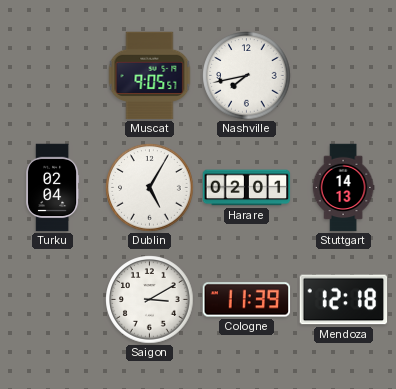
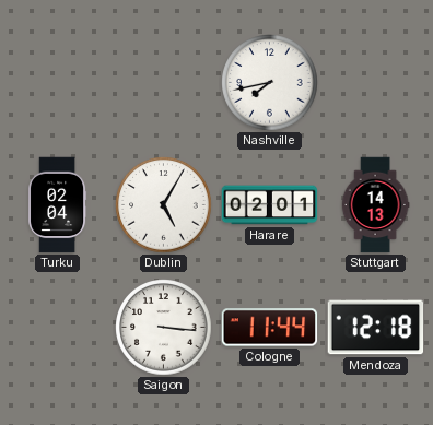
Muscat: 9:05 -> none
Saigon: 3:10 -> 3:16
Cologne: 11:39 -> 11:44
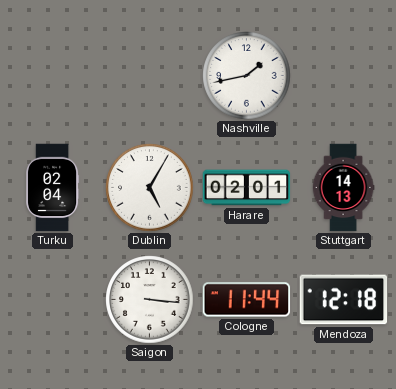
Nashville: 7:43 -> 1:43
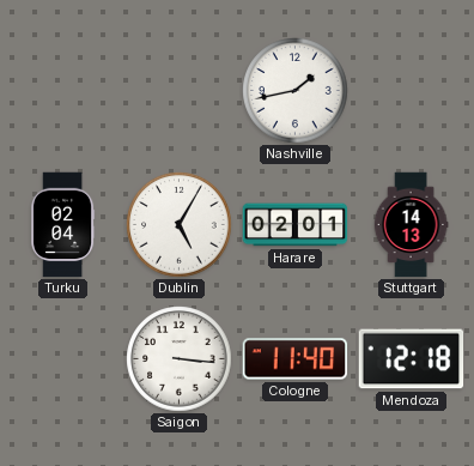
Cologne: 11:44 -> 11:40
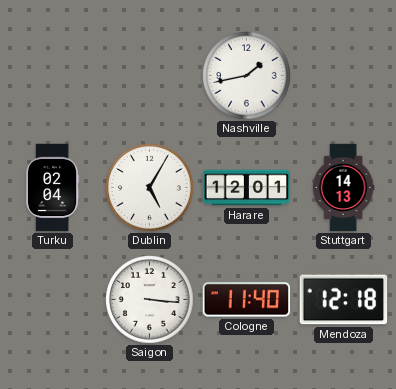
Harare: 02:01 -> 12:01
